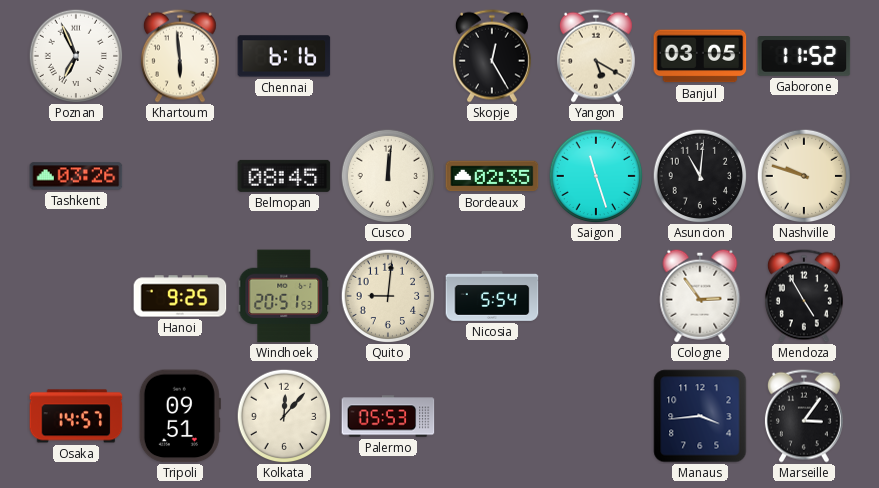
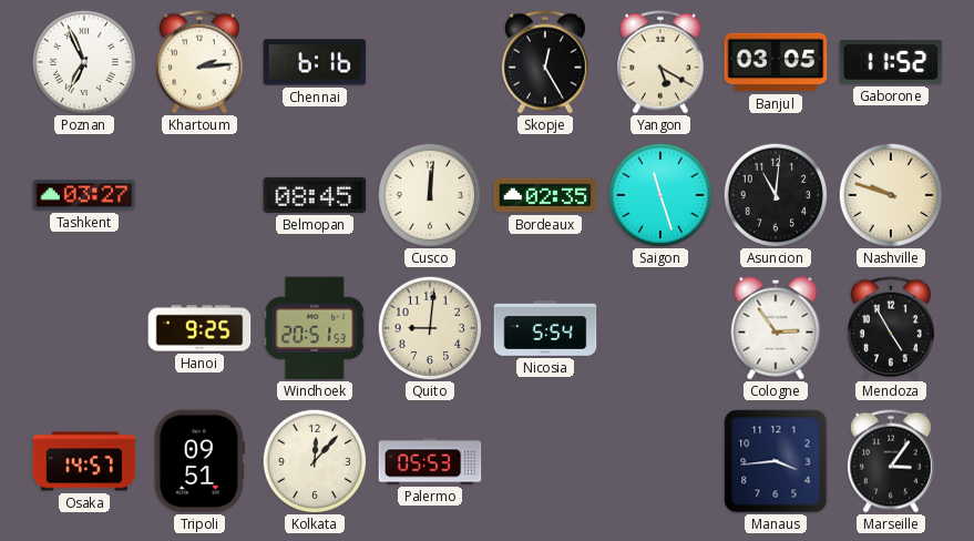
Khartoum: 5:59 -> 2:14
Tashkent: 03:26 -> 03:27
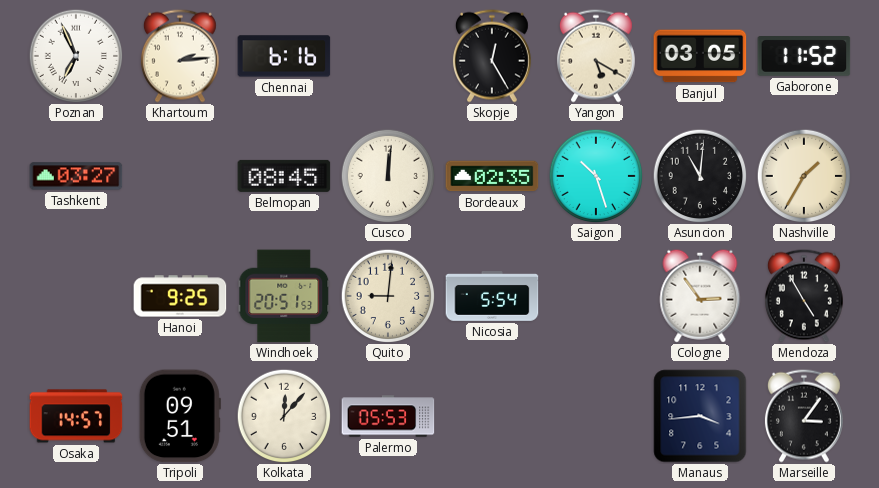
Saigon: 11:27 -> 10:27
Nashville: 9:48 -> 1:35
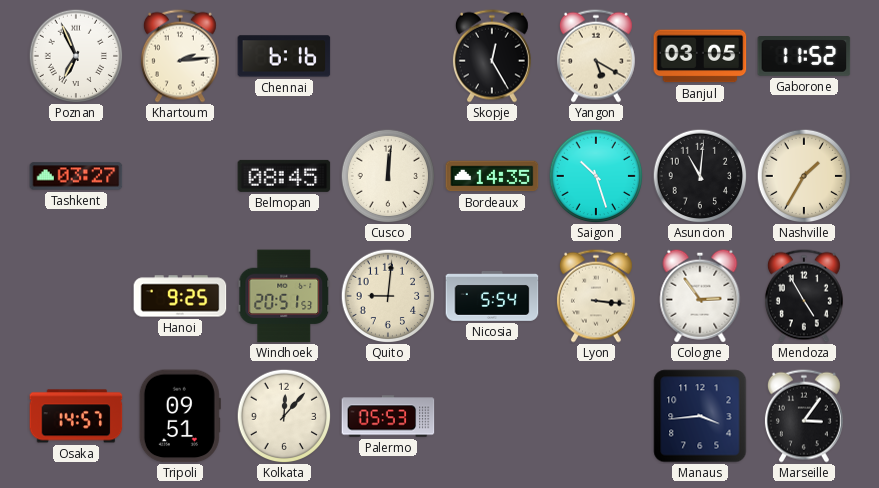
Bordeaux: 02:35 -> 14:35
Lyon: none -> 3:16
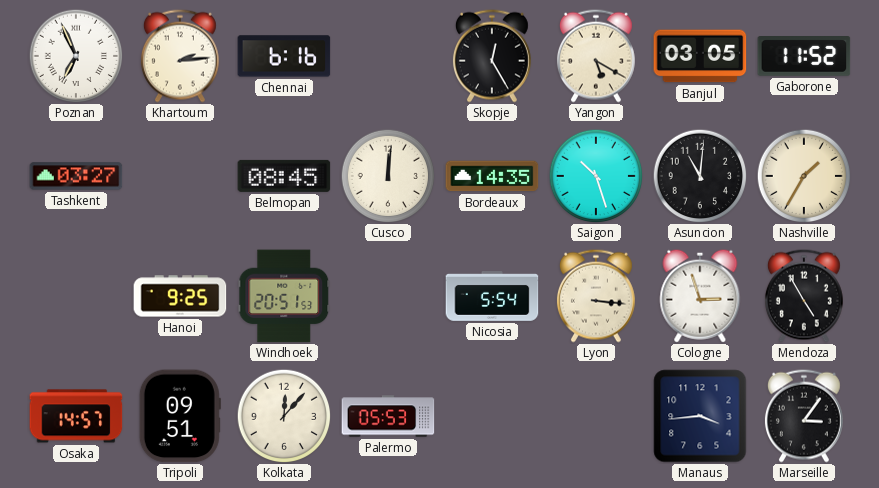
Quito: 9:01 -> none
Cologne: 2:54 -> 2:57
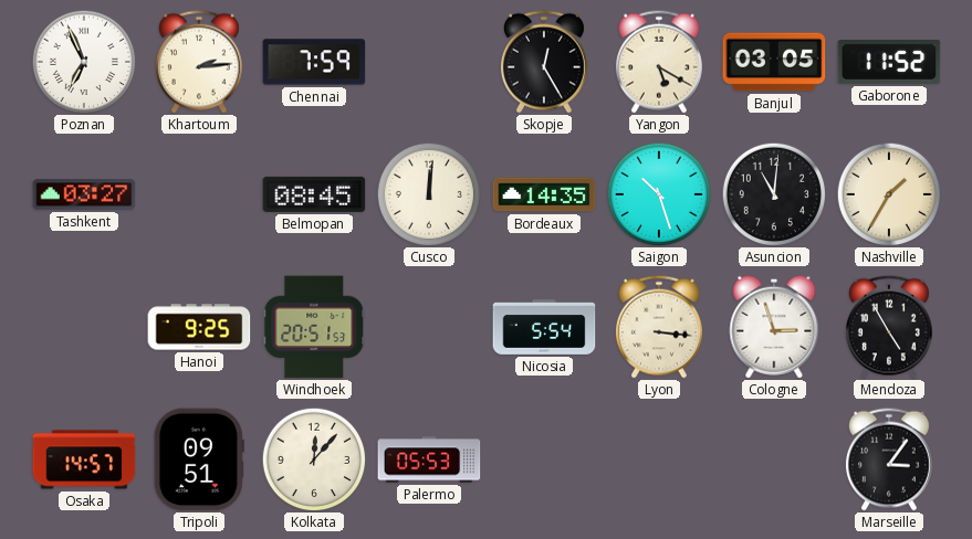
Chennai: 6:16 -> 7:59
Manaus: 3:44 -> none
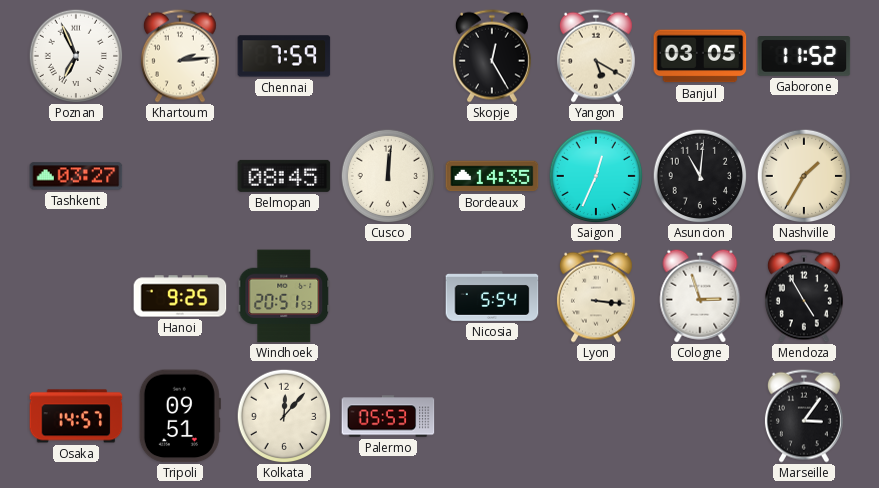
Saigon: 10:27 -> 12:34
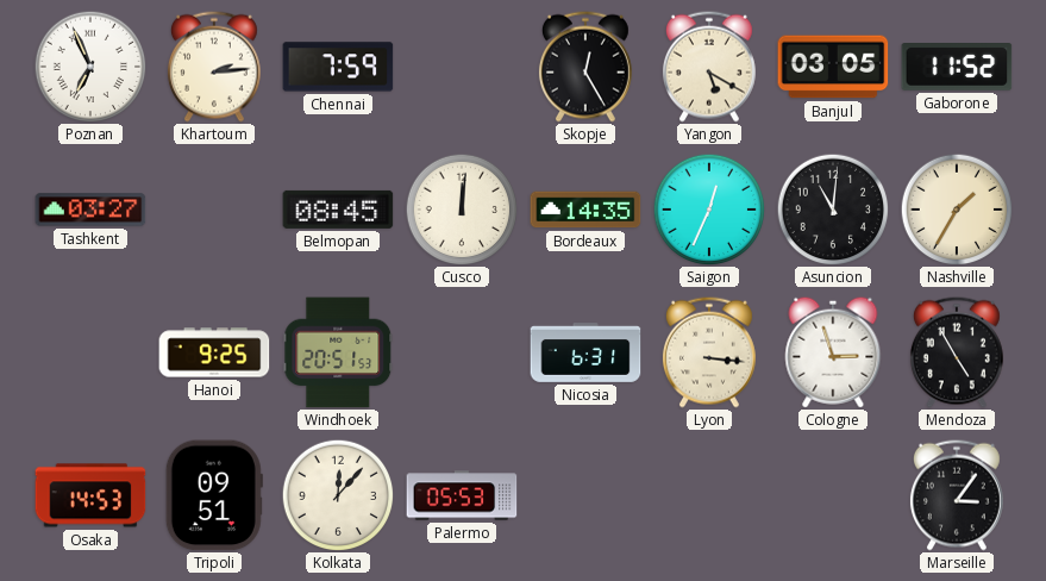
Nicosia: 5:54 -> 6:31
Osaka: 14:57 -> 14:53
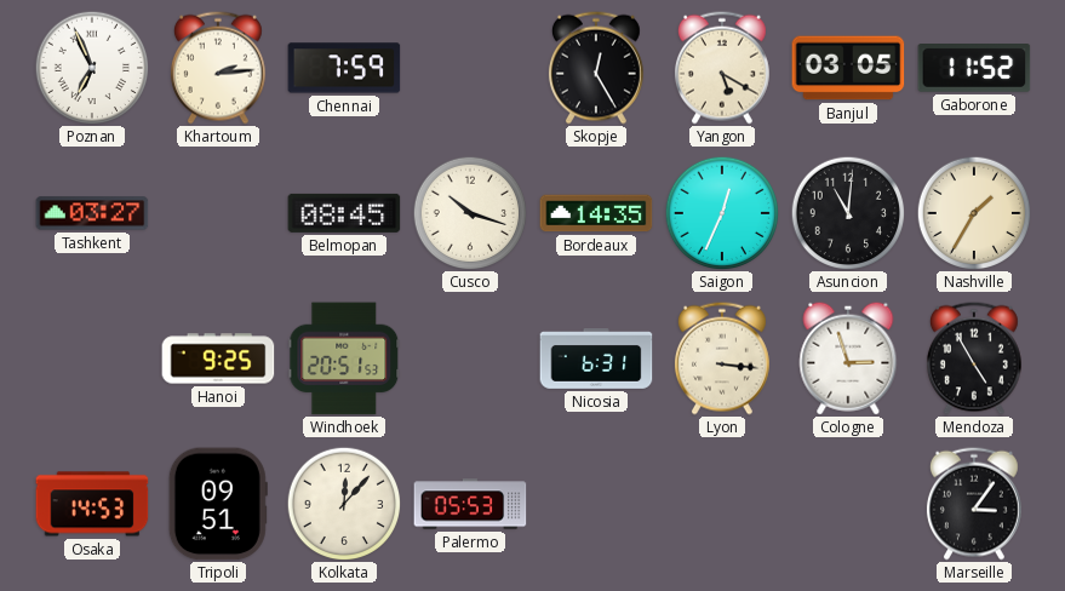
Cusco: 12:01 -> 10:18
